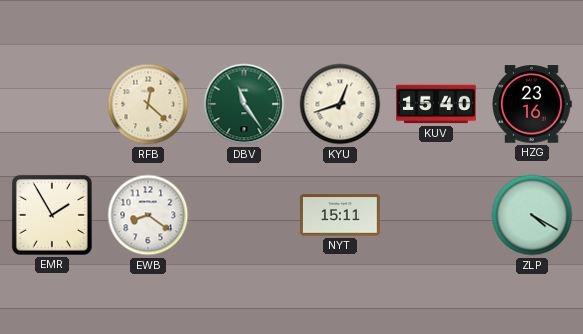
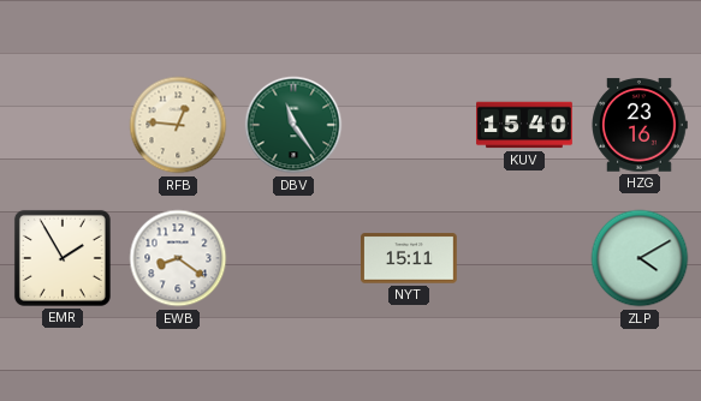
RFB: 12:22 -> 12:46
KYU: 12:42 -> none
ZLP: 4:20 -> 4:10
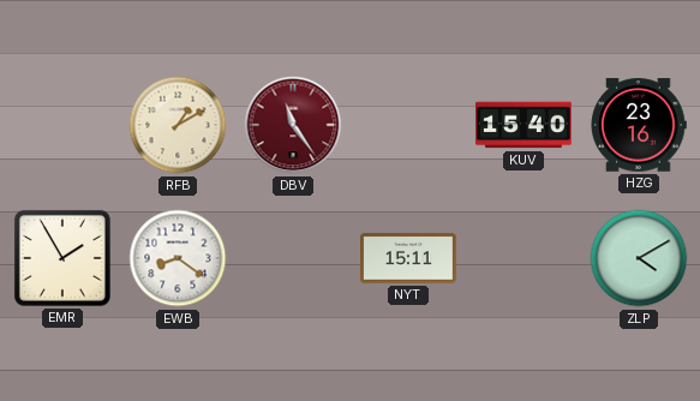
RFB: 12:46 -> 1:10
DBV dial: green -> burgundy
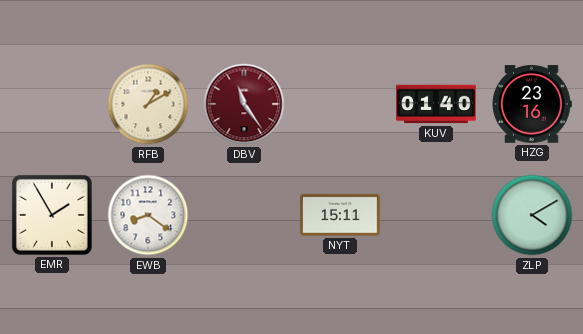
KUV: 15:40 -> 01:40
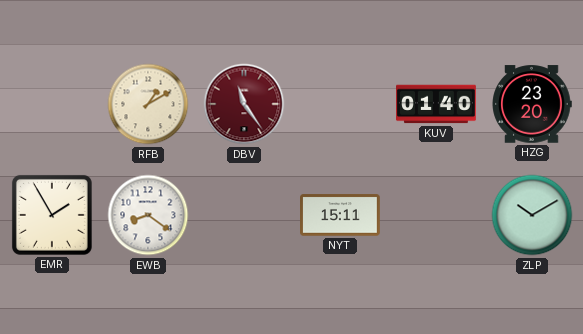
HZG: 23:16 -> 23:20
ZLP: 4:10 -> 10:10
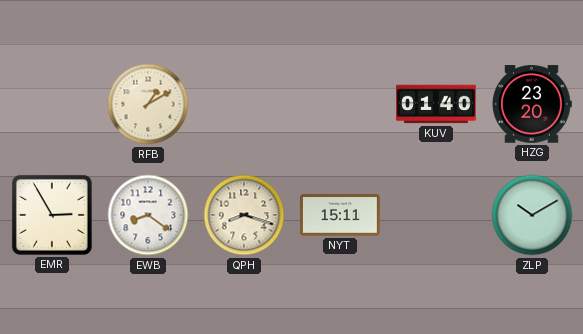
DBV: 11:24 -> none
EMR: 1:55 -> 2:55
QPH: none -> 8:18
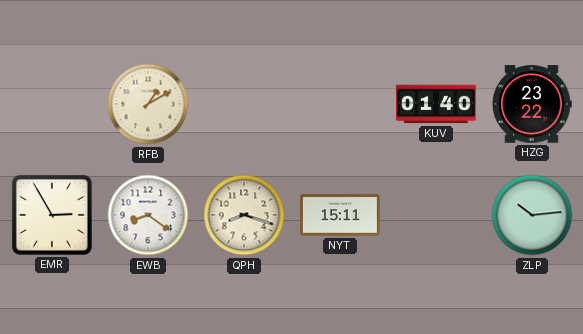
HZG: 23:20 -> 23:22
ZLP: 10:10 -> 10:14
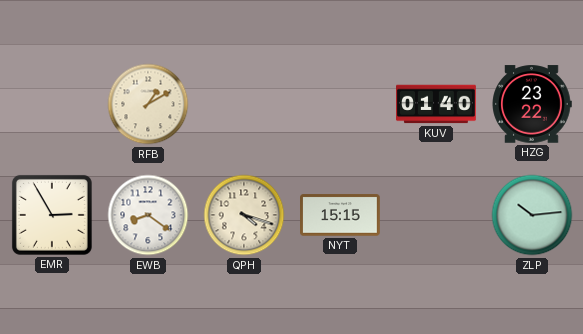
QPH: 8:18 -> 4:18
NYT: 15:11 -> 15:15
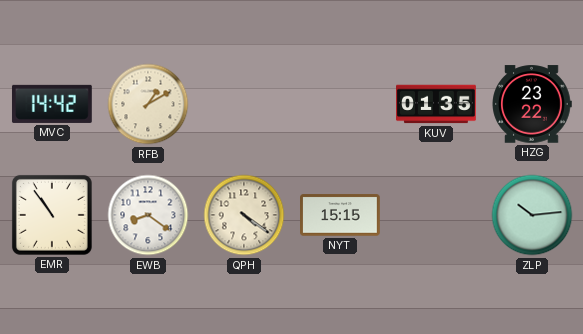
MVC: none -> 14:42
KUV: 01:40 -> 01:35
EMR: 2:55 -> 10:54
QPH: 4:18 -> 4:21
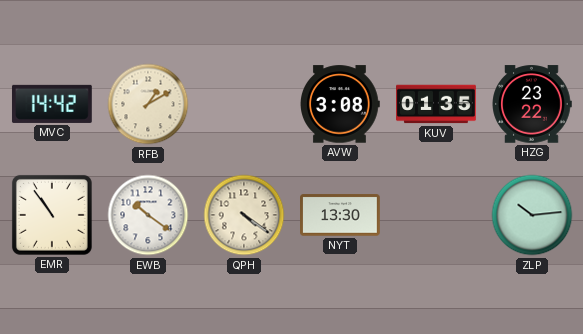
AVW: none -> 3:08
EWB: 8:21 -> 10:21
NYT: 15:15 -> 13:30
